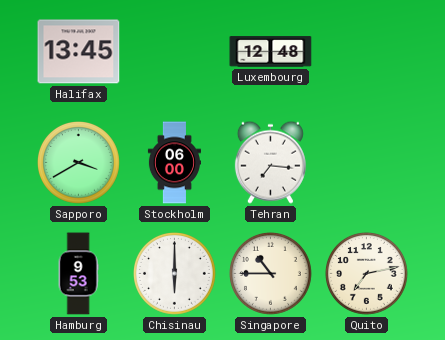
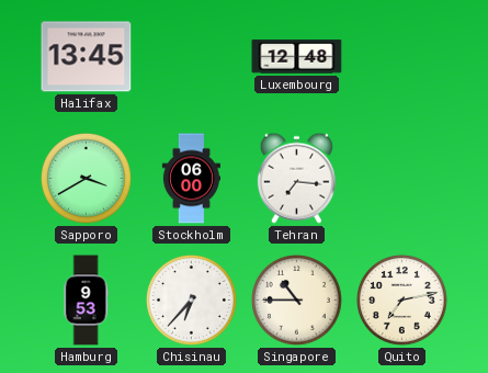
Chisinau: 6:00 -> 6:37
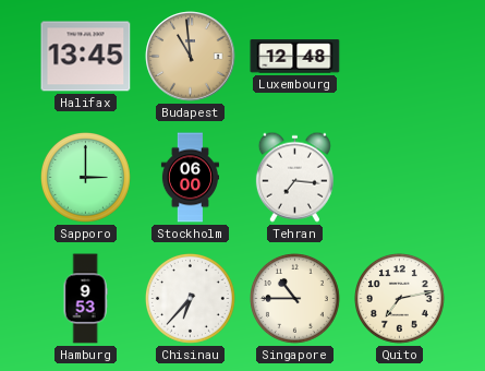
Budapest: none -> 10:59
Sapporo: 3:40 -> 3:00
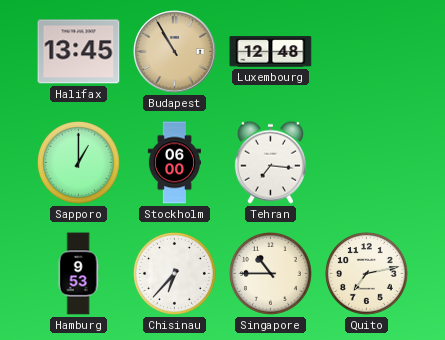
Budapest: 10:59 -> 10:55
Sapporo: 3:00 -> 1:00
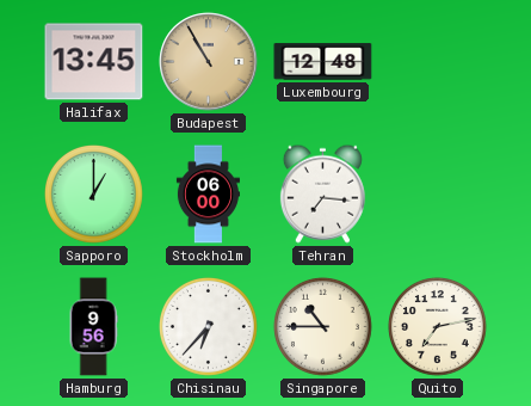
Hamburg: 9:53 -> 9:56
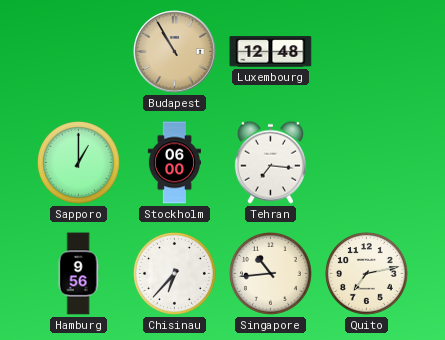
Halifax: 13:45 -> none
Singapore: 10:45 -> 10:44
